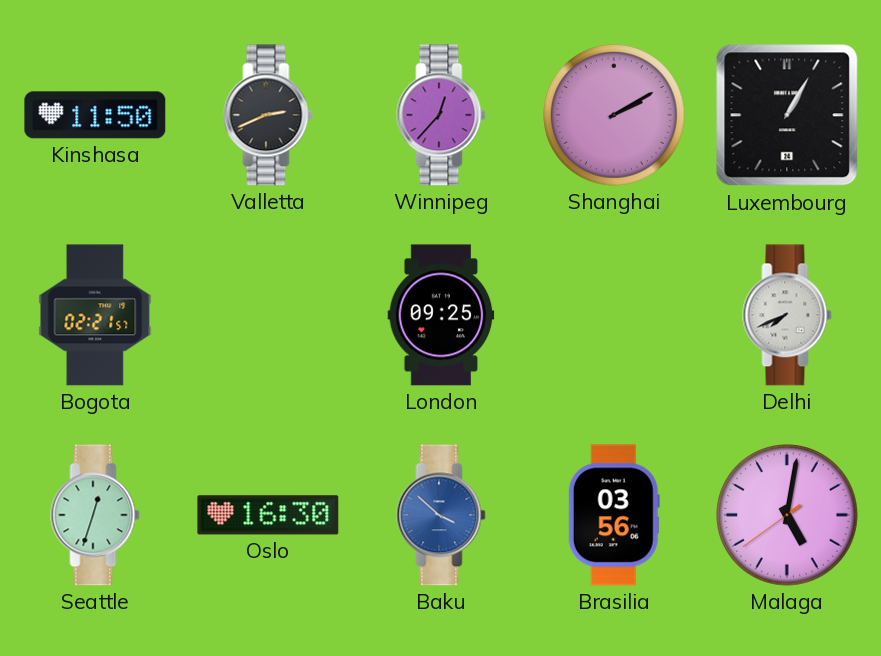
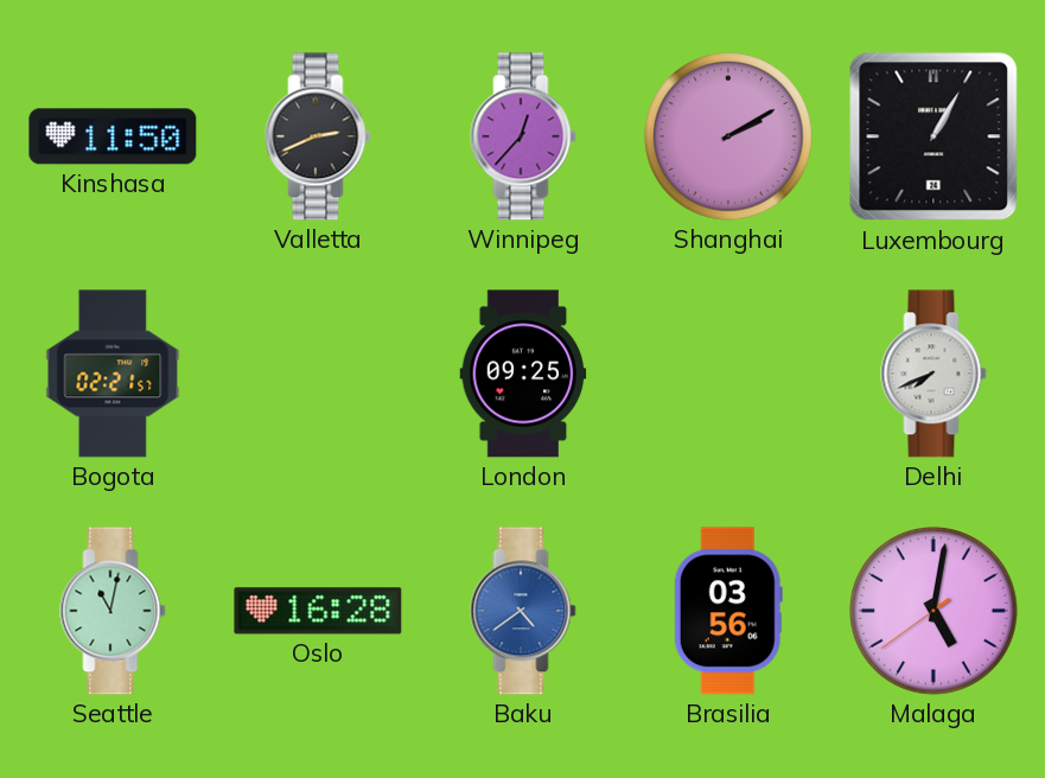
Seattle: 12:33 -> 11:02
Oslo: 16:30 -> 16:28
Baku: 3:52 -> 4:39
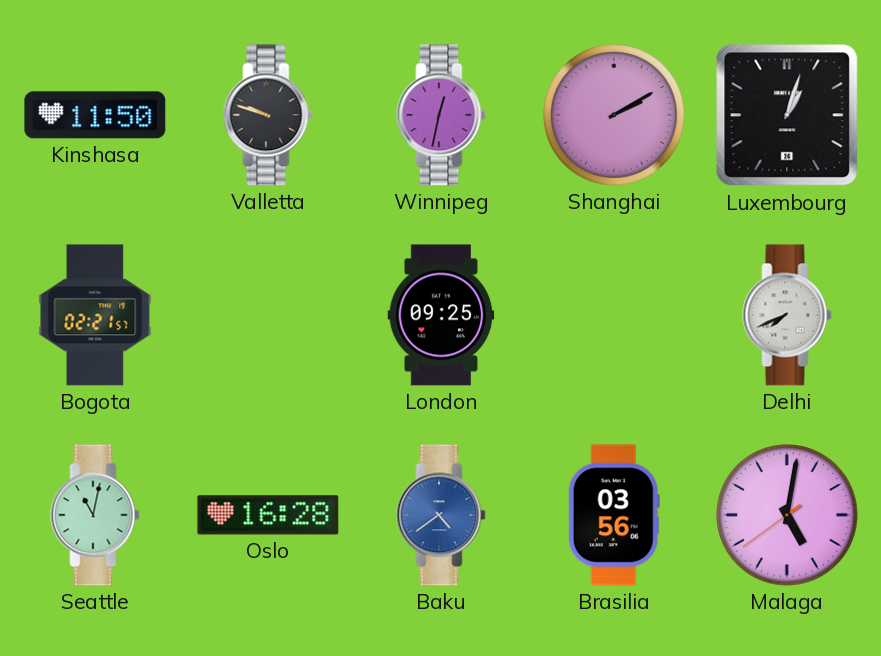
Valletta: 2:41 -> 9:48
Winnipeg: 12:37 -> 12:32
Luxembourg: 1:05 -> 1:03
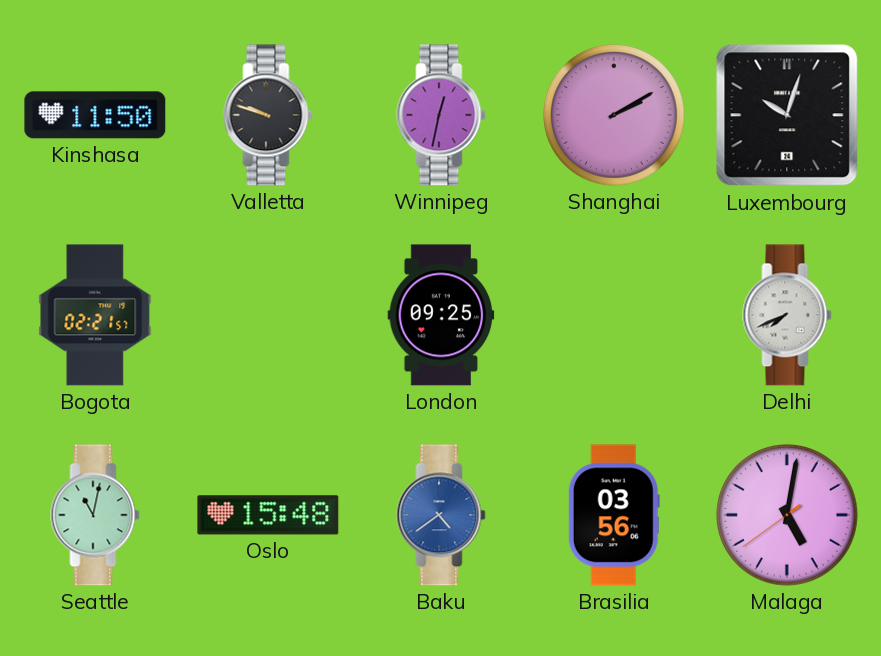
Luxembourg: 1:03 -> 10:03
Oslo: 16:28 -> 15:48
